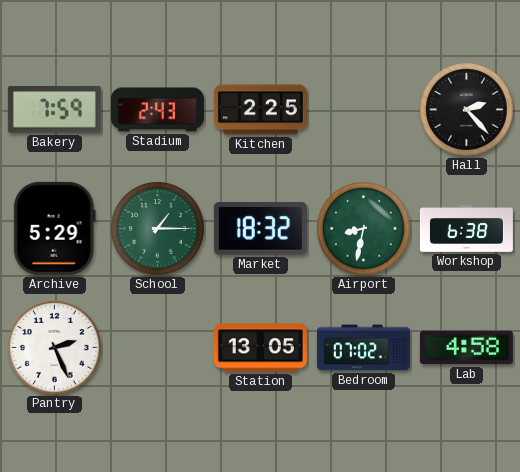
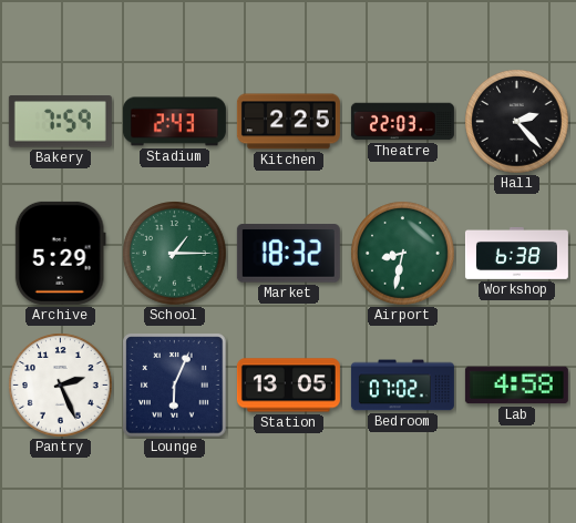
Theatre: none -> 22:03
Lounge: none -> 6:04
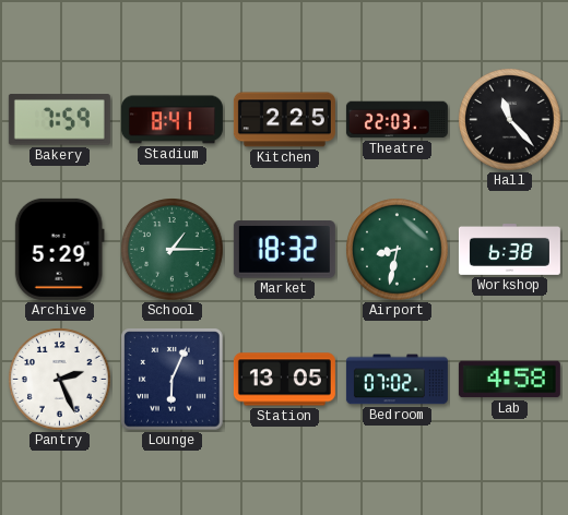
Stadium: 2:43 -> 8:41
Hall: 2:23 -> 11:23
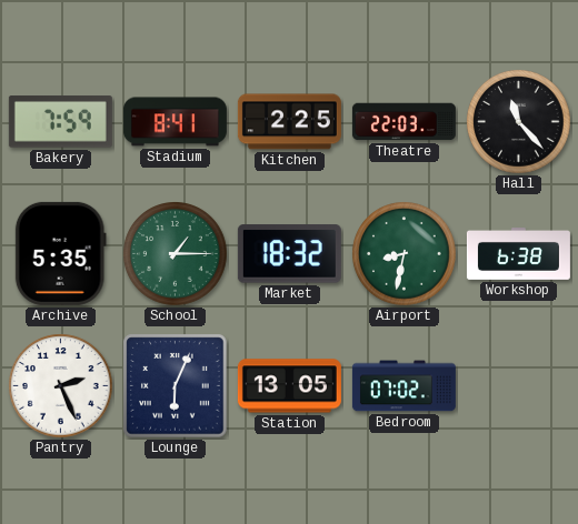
Archive: 5:29 -> 5:35
Lab: 4:58 -> none
